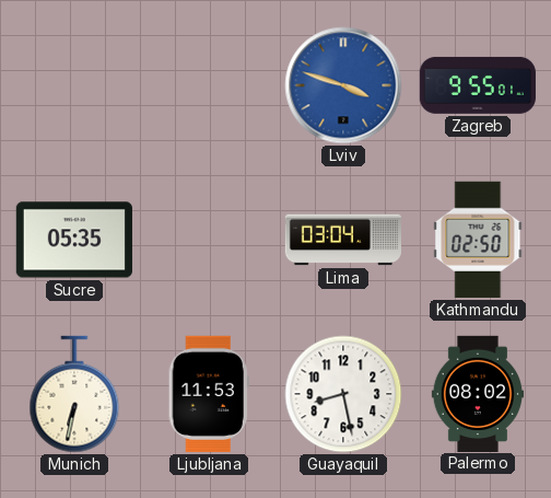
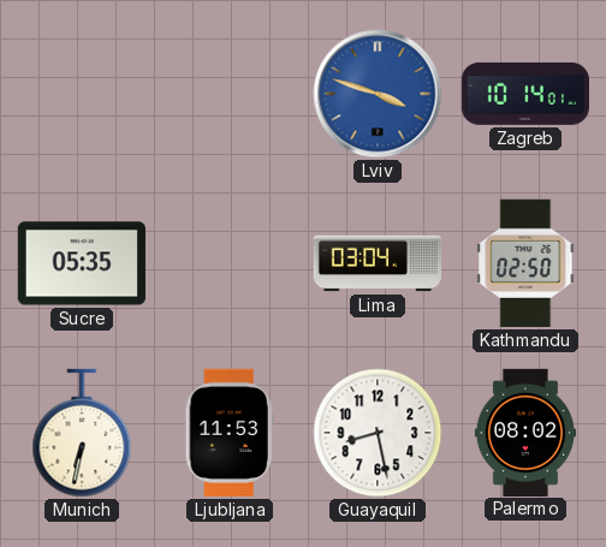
Zagreb: 9:55 -> 10:14
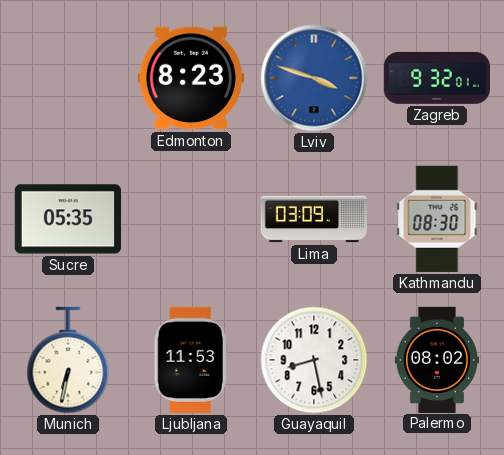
Edmonton: none -> 8:23
Zagreb: 10:14 -> 9:32
Lima: 03:04 -> 03:09
Kathmandu: 02:50 -> 08:30
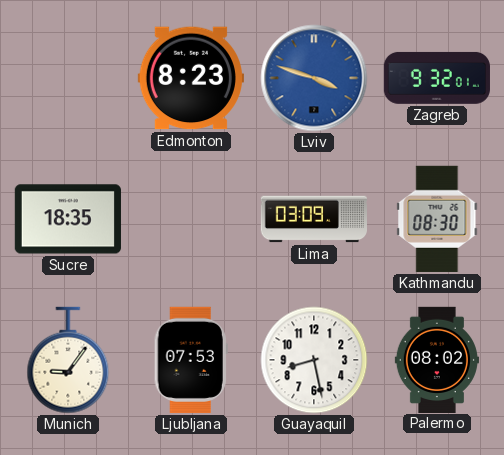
Sucre: 05:35 -> 18:35
Munich: 6:32 -> 9:06
Ljubljana: 11:53 -> 07:53
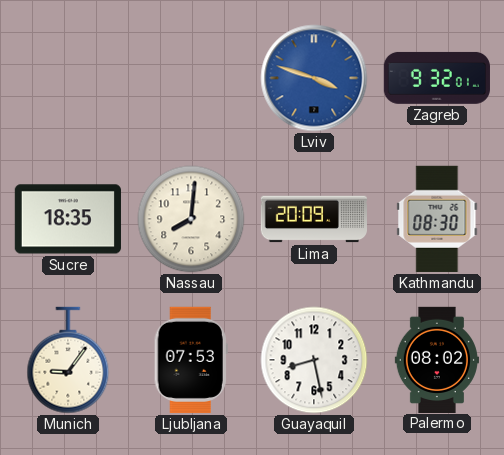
Edmonton: 8:23 -> none
Nassau: none -> 8:01
Lima: 03:09 -> 20:09
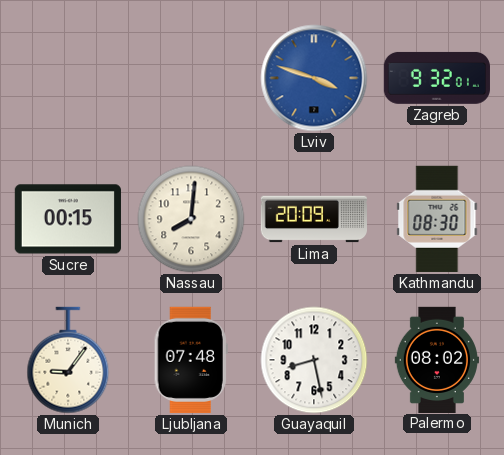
Sucre: 18:35 -> 00:15
Ljubljana: 07:53 -> 07:48
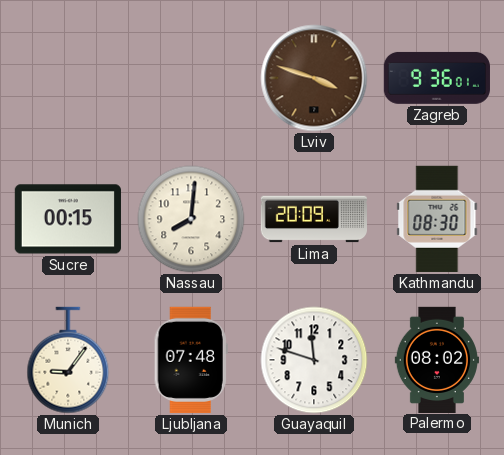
Lviv dial: blue -> brown
Zagreb: 9:32 -> 9:36
Guayaquil: 8:28 -> 11:48
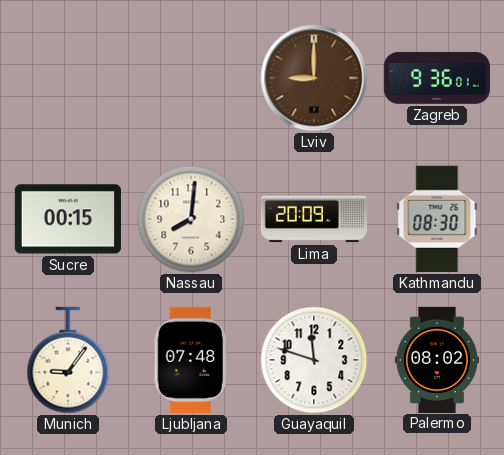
Lviv: 3:48 -> 9:00
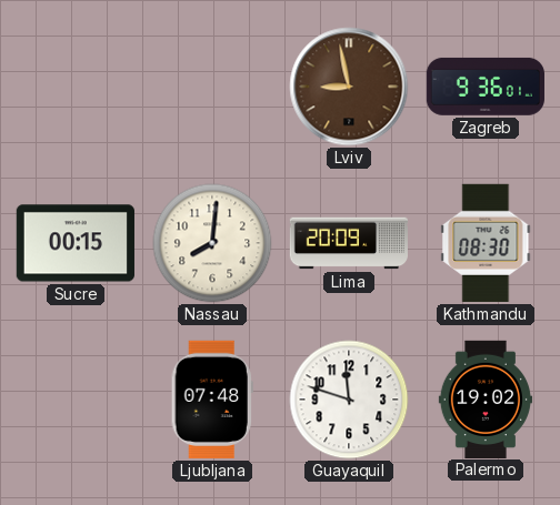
Lviv: 9:00 -> 8:58
Munich: 9:06 -> none
Palermo: 08:02 -> 19:02
